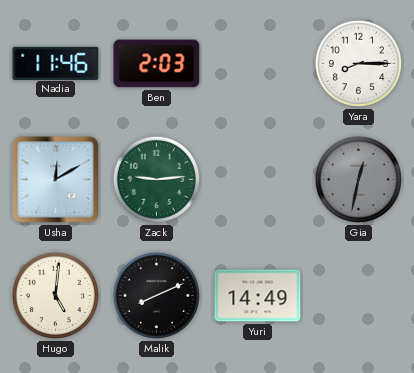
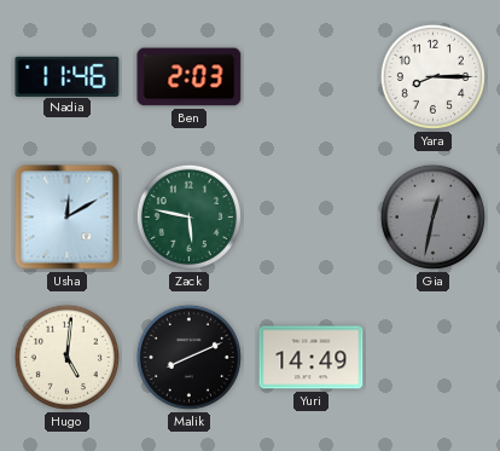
Zack: 9:14 -> 5:47
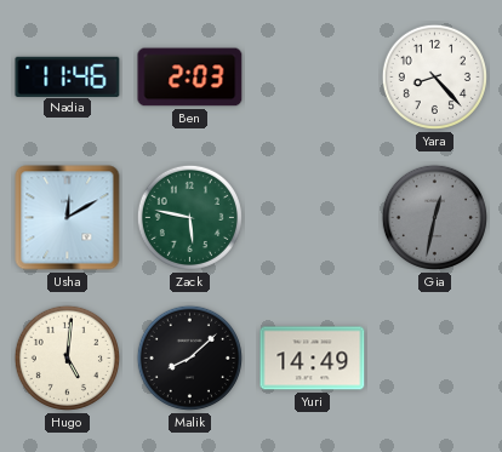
Yara: 8:15 -> 8:23
Malik: 8:11 -> 8:08
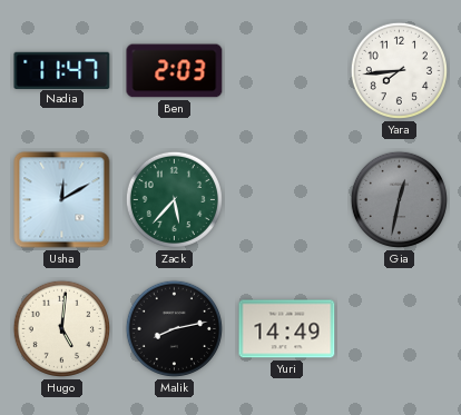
Nadia: 11:46 -> 11:47
Yara: 8:23 -> 7:44
Zack: 5:47 -> 5:37
Malik: 8:08 -> 8:13
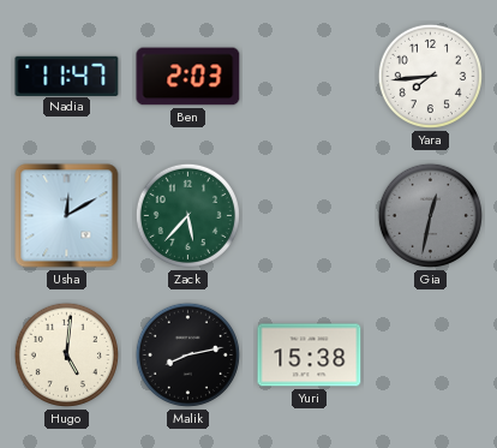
Yuri: 14:49 -> 15:38
